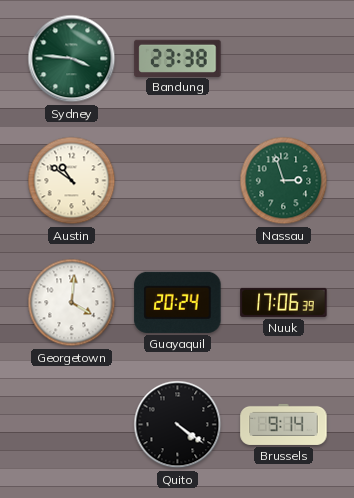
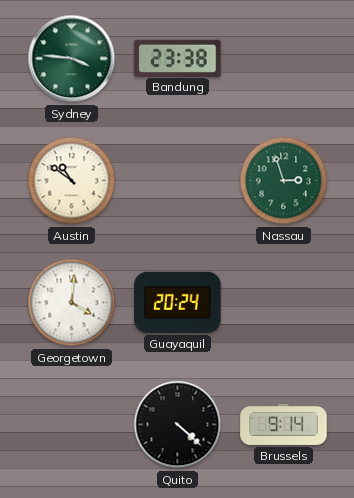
Nuuk: 17:06 -> none
Quito: 4:21 -> 4:22
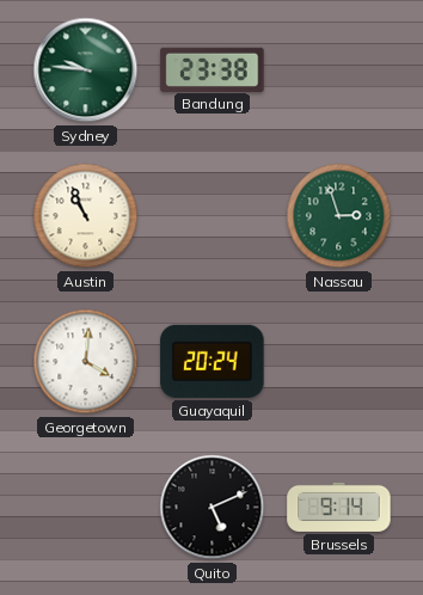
Sydney: 3:46 -> 9:46
Austin: 10:51 -> 10:56
Quito: 4:22 -> 5:11
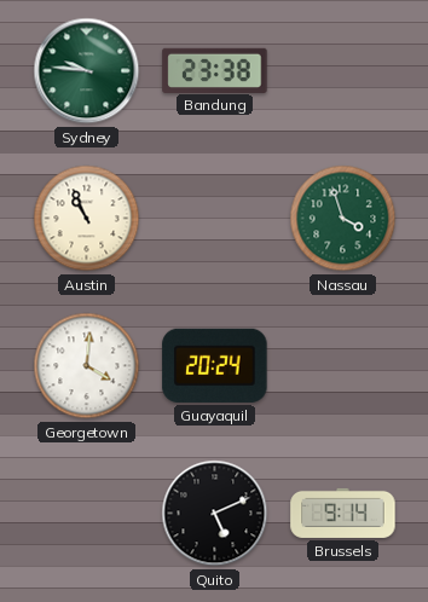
Nassau: 2:57 -> 3:57
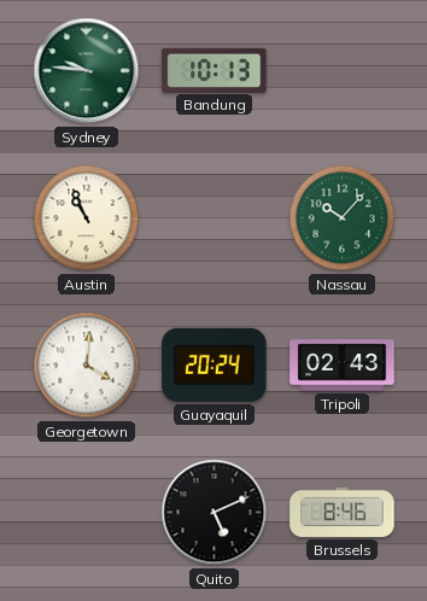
Bandung: 23:38 -> 10:13
Nassau: 3:57 -> 10:07
Tripoli: none -> 02:43
Brussels: 9:14 -> 8:46
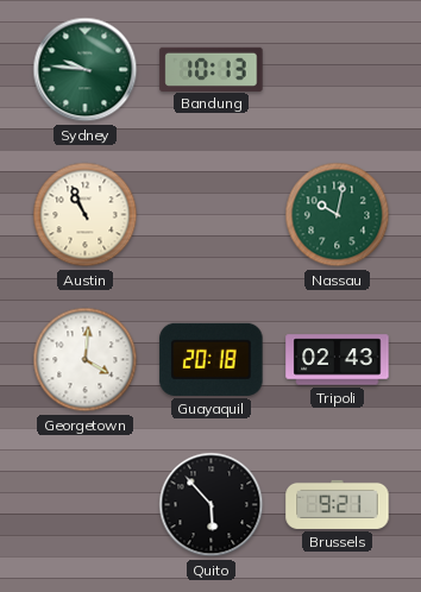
Nassau: 10:07 -> 10:02
Guayaquil: 20:24 -> 20:18
Quito: 5:11 -> 5:53
Brussels: 8:46 -> 9:21
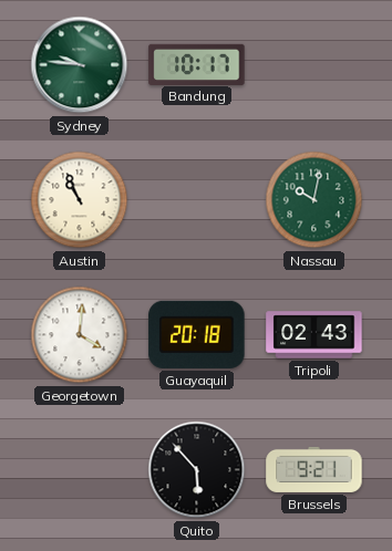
Bandung: 10:13 -> 10:17
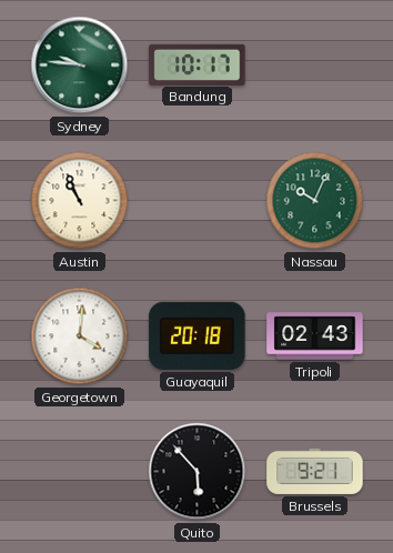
Nassau: 10:02 -> 10:04
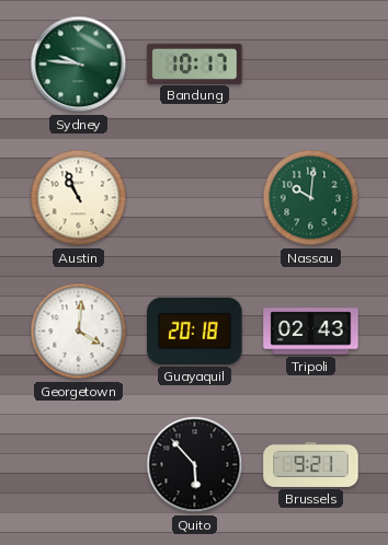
Nassau: 10:04 -> 10:01
